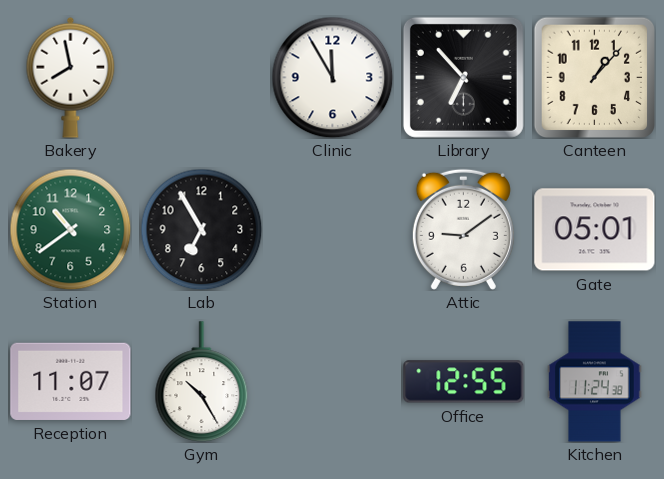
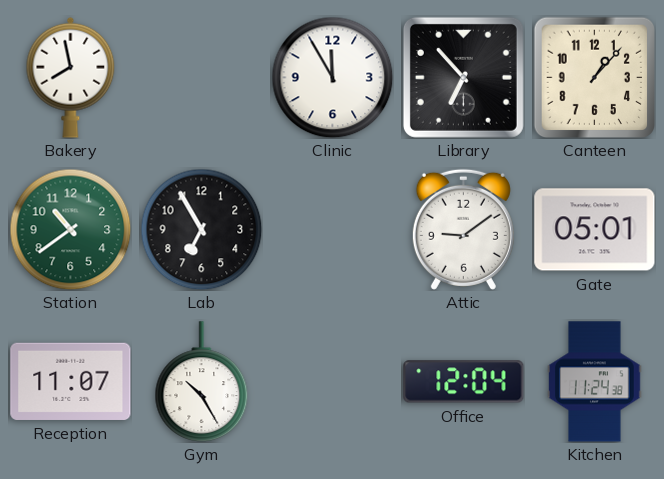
Office: 12:55 -> 12:04
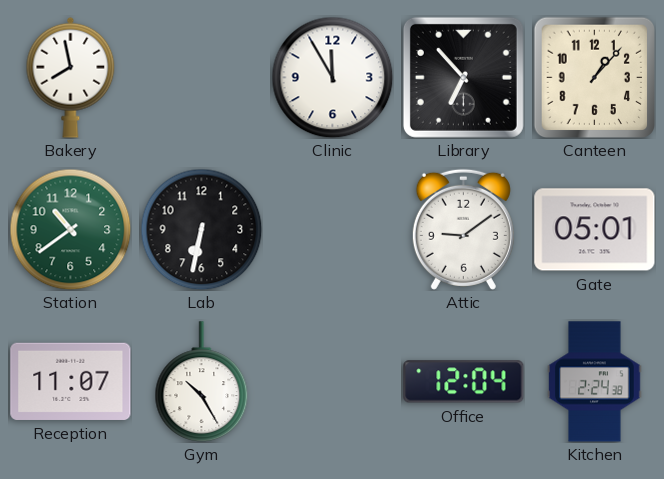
Lab: 6:55 -> 6:32
Kitchen: 11:24 -> 2:24
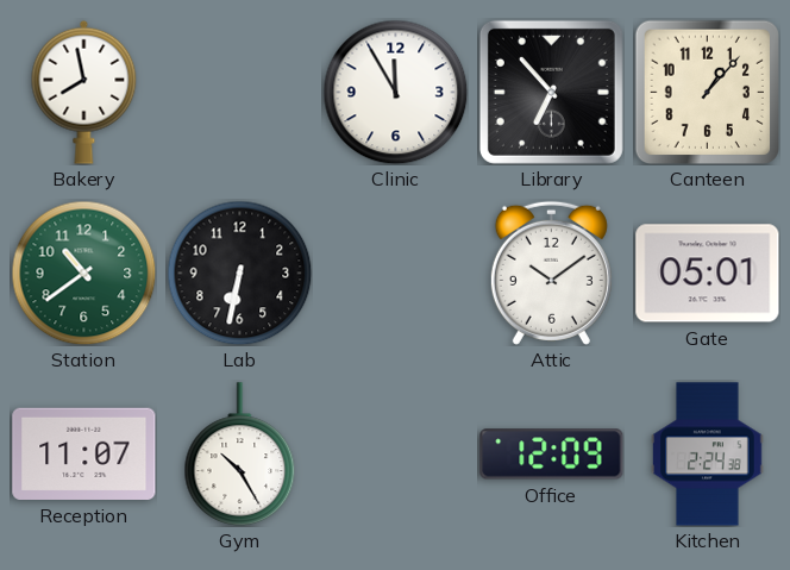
Attic: 9:09 -> 10:09
Office: 12:04 -> 12:09
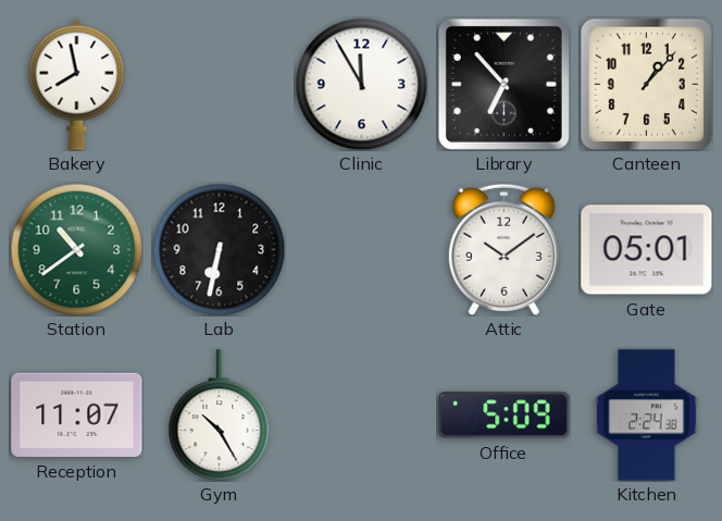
Office: 12:09 -> 5:09
